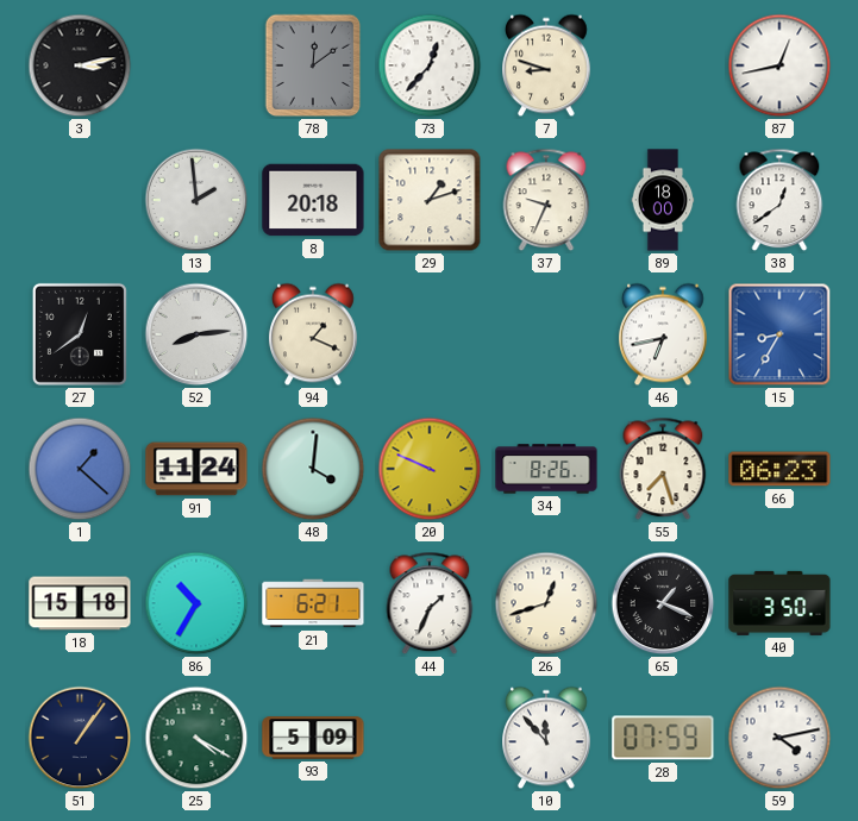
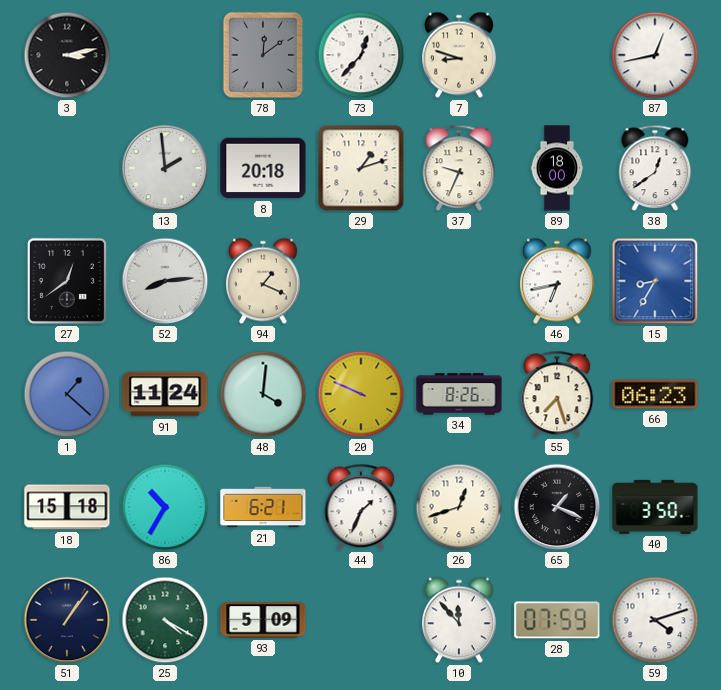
59: 4:13 -> 4:12
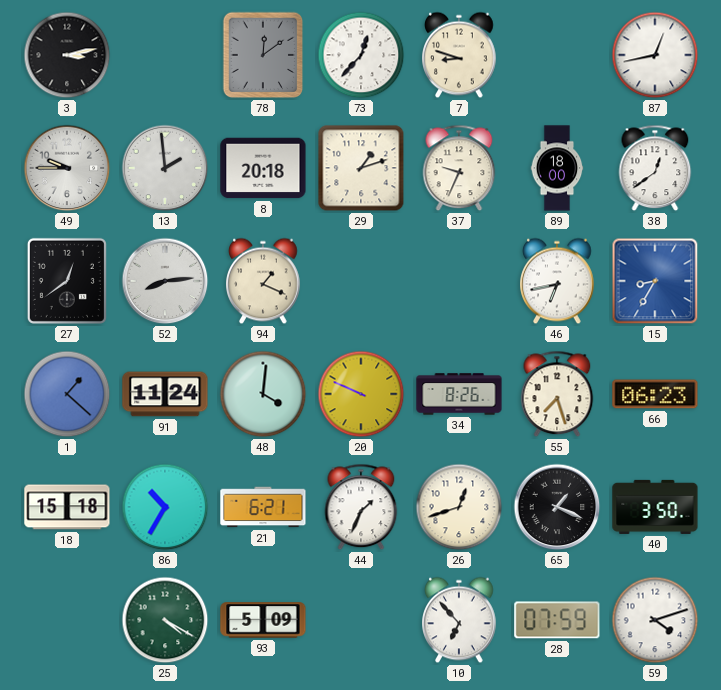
49: none -> 9:45
51: 1:06 -> none
10: 11:53 -> 6:53
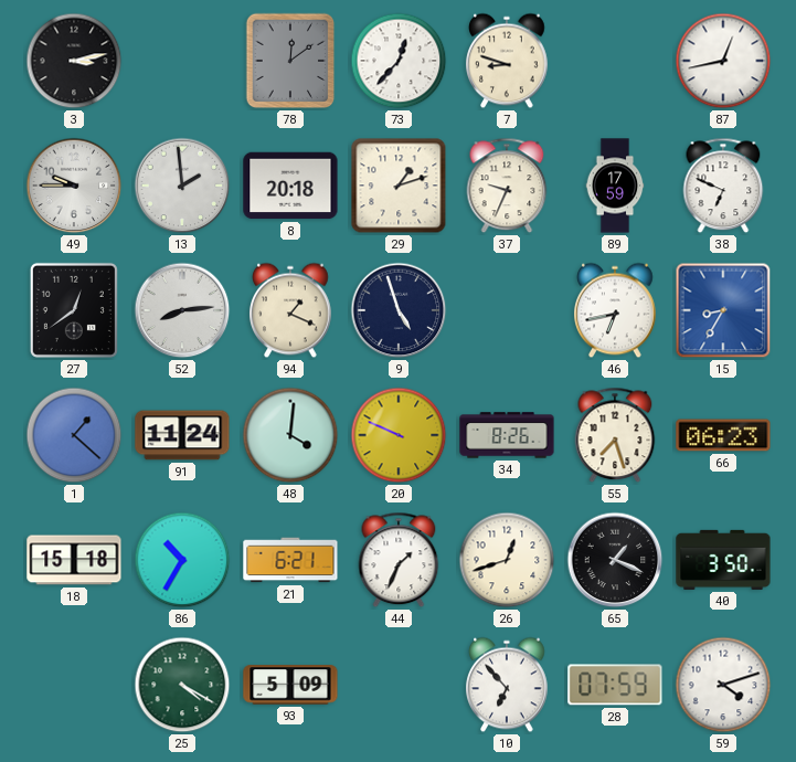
89: 18:00 -> 17:59
38: 12:39 -> 6:49
9: none -> 4:57
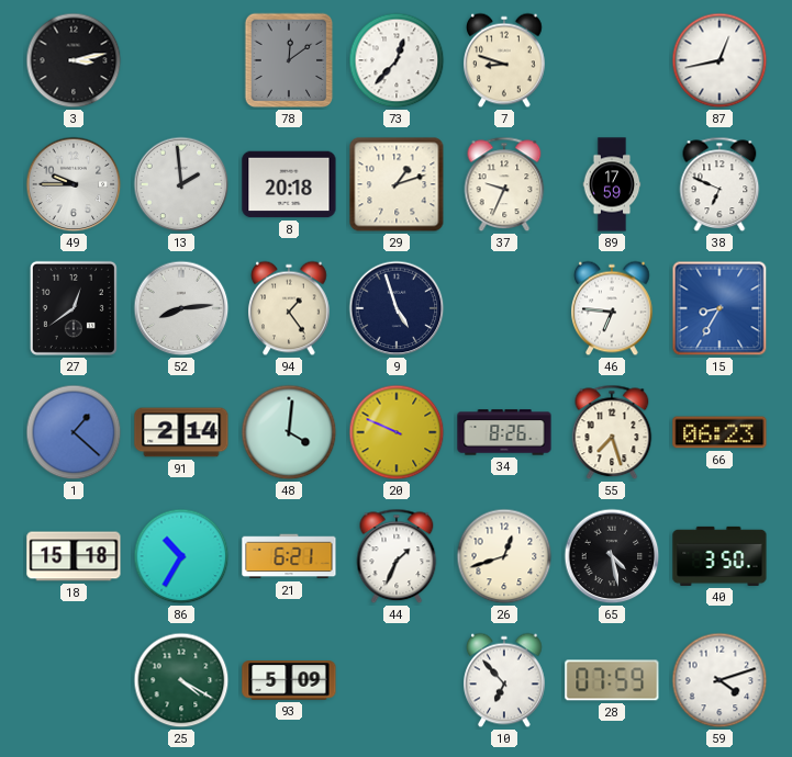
94: 1:19 -> 1:24
46: 6:43 -> 6:46
91: 11:24 -> 2:14
65: 1:19 -> 4:28
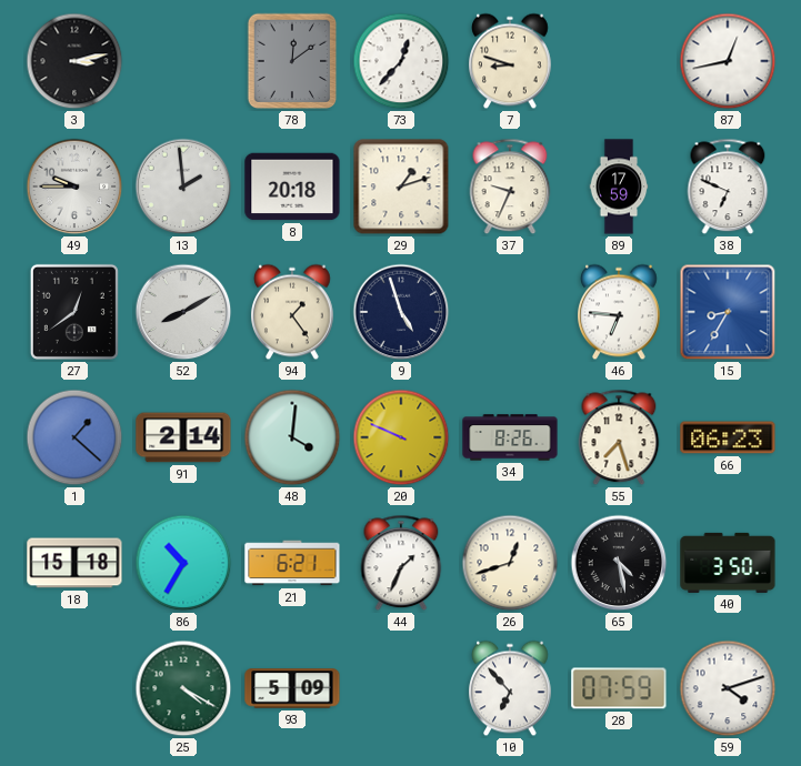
52: 8:14 -> 8:10
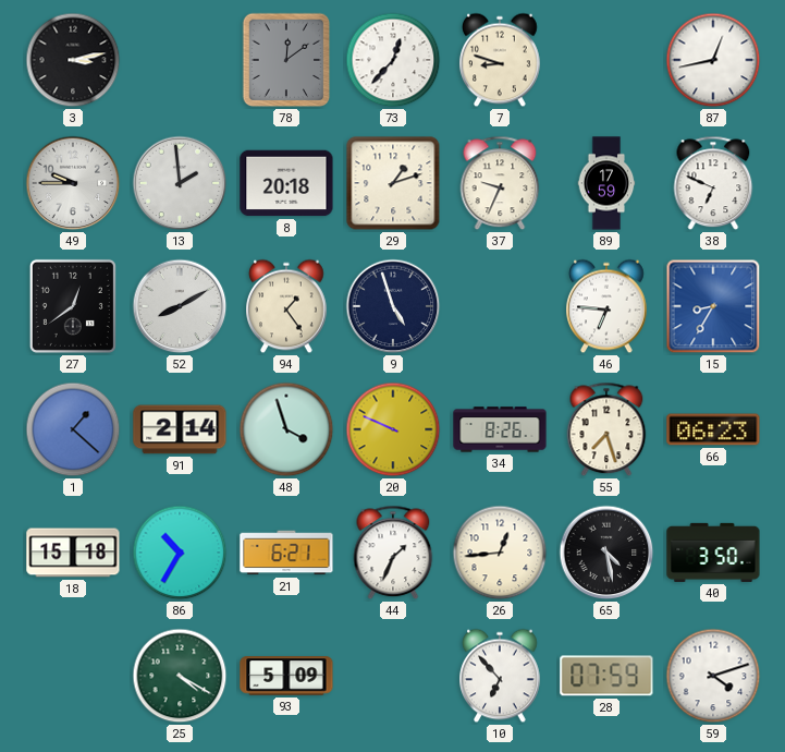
48: 4:01 -> 3:57
26: 12:42 -> 12:44
